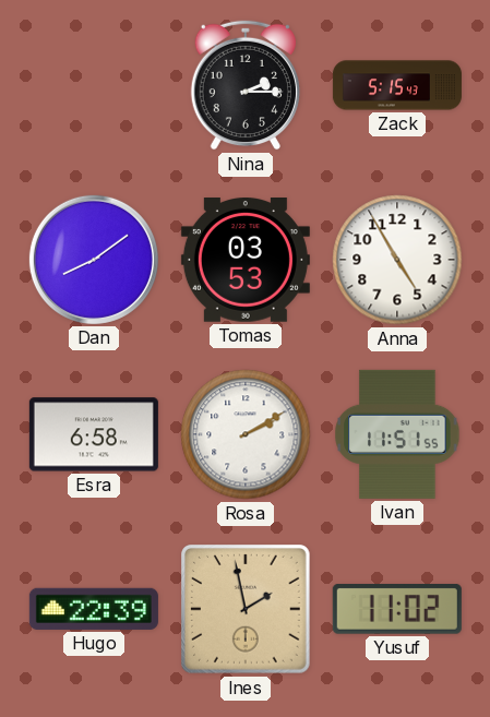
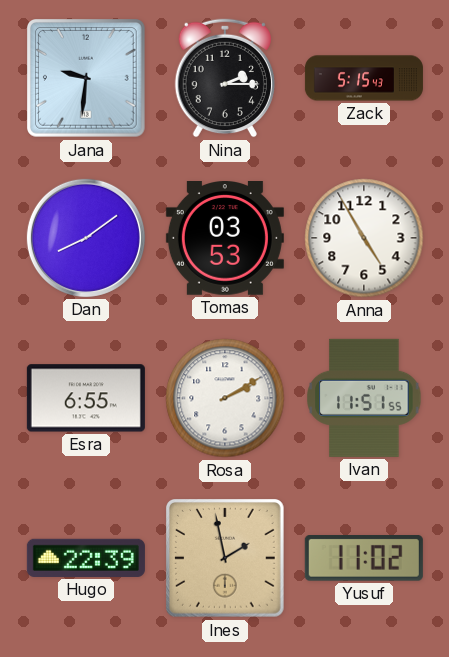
Jana: none -> 9:31
Esra: 6:58 -> 6:55
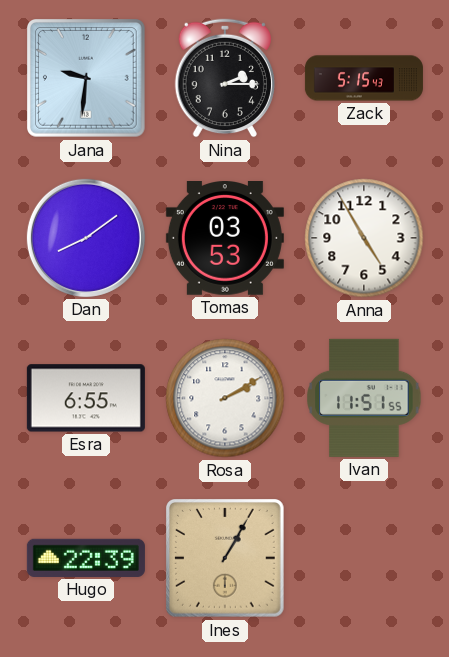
Ines: 1:58 -> 1:05
Yusuf: 11:02 -> none
